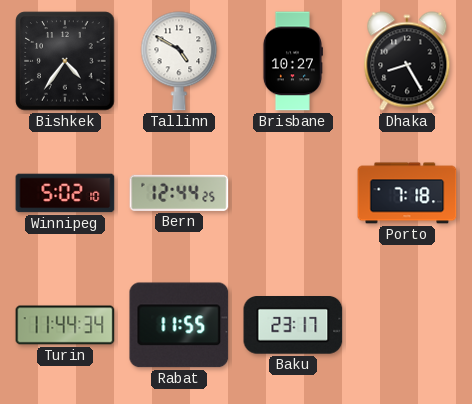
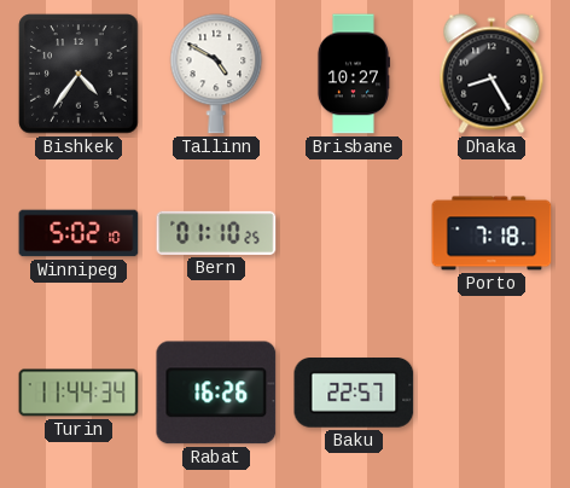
Bern: 12:44 -> 01:10
Rabat: 11:55 -> 16:26
Baku: 23:17 -> 22:57
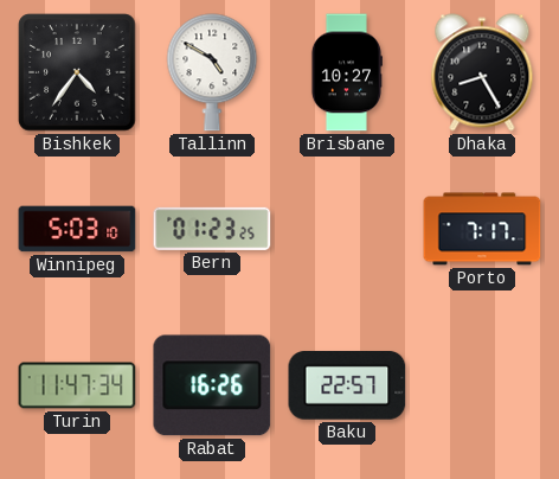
Winnipeg: 5:02 -> 5:03
Bern: 01:10 -> 01:23
Porto: 7:18 -> 7:17
Turin: 11:44 -> 11:47
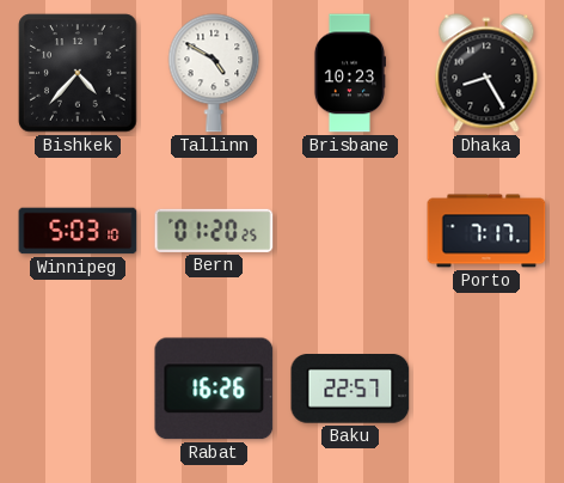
Bishkek: 4:36 -> 4:37
Brisbane: 10:27 -> 10:23
Bern: 01:23 -> 01:20
Turin: 11:47 -> none
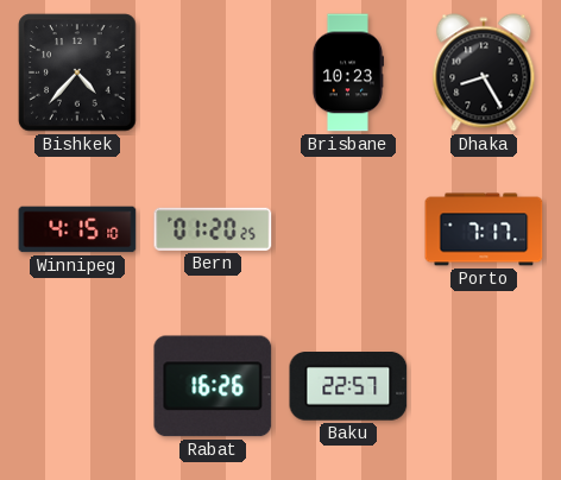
Tallinn: 4:50 -> none
Winnipeg: 5:03 -> 4:15
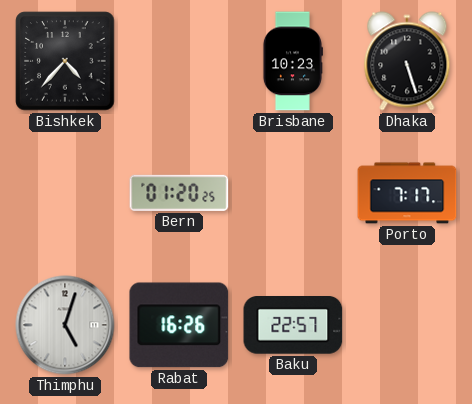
Dhaka: 8:25 -> 5:27
Winnipeg: 4:15 -> none
Thimphu: none -> 5:03
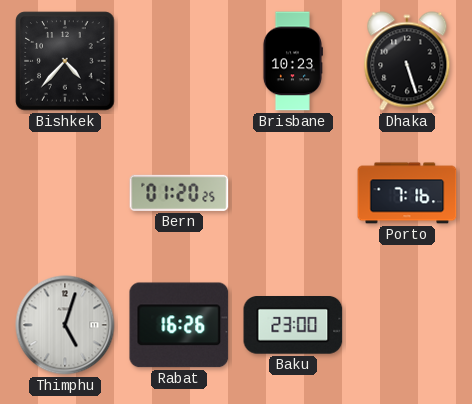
Porto: 7:17 -> 7:16
Baku: 22:57 -> 23:00
